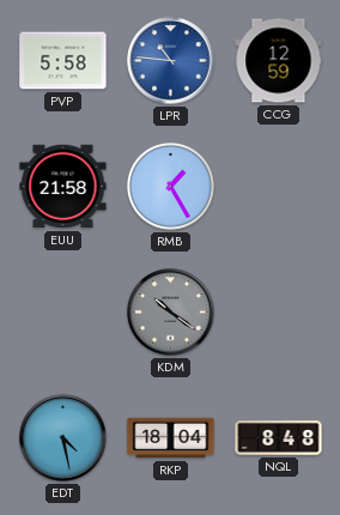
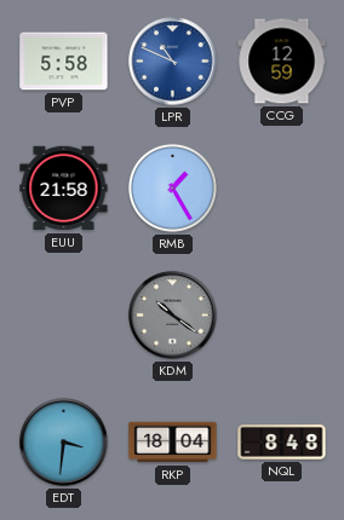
LPR: 10:46 -> 10:49
EDT: 4:28 -> 3:31
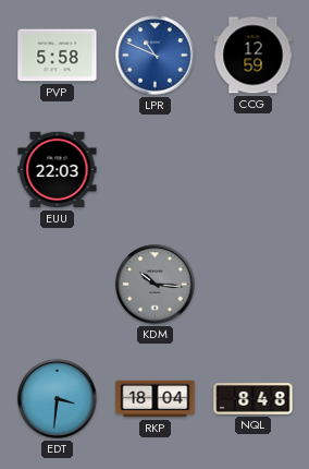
EUU: 21:58 -> 22:03
RMB: 1:25 -> none
KDM: 10:21 -> 10:16
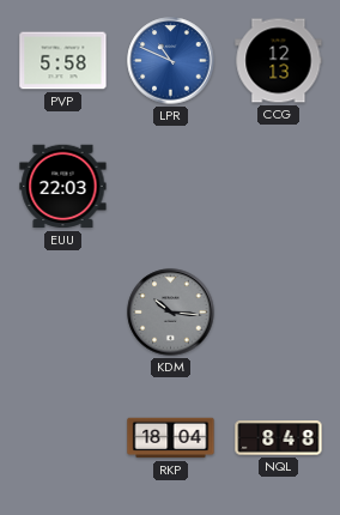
CCG: 12:59 -> 12:13
EDT: 3:31 -> none
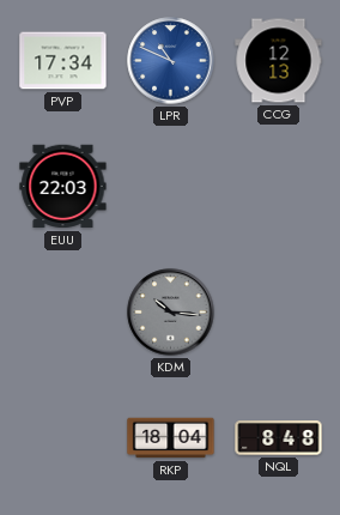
PVP: 5:58 -> 17:34
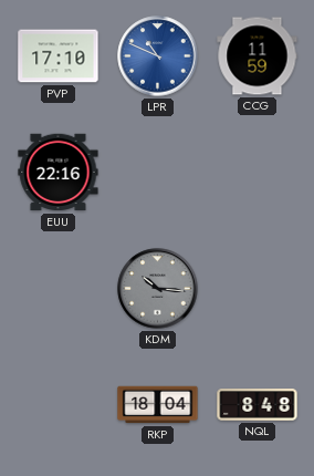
PVP: 17:34 -> 17:10
CCG: 12:13 -> 11:59
EUU: 22:03 -> 22:16
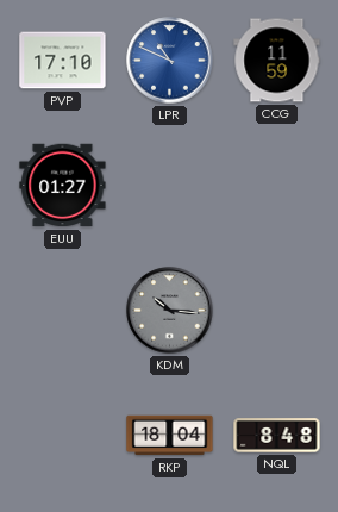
EUU: 22:16 -> 01:27
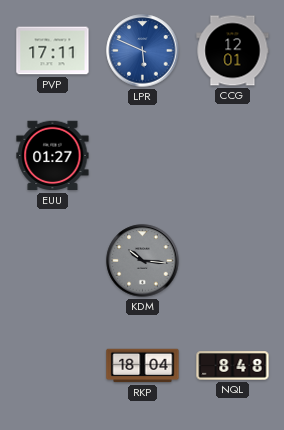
PVP: 17:10 -> 17:11
LPR: 10:49 -> 5:49
CCG: 11:59 -> 12:01
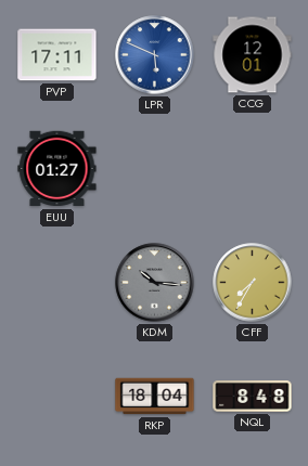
CFF: none -> 7:35
